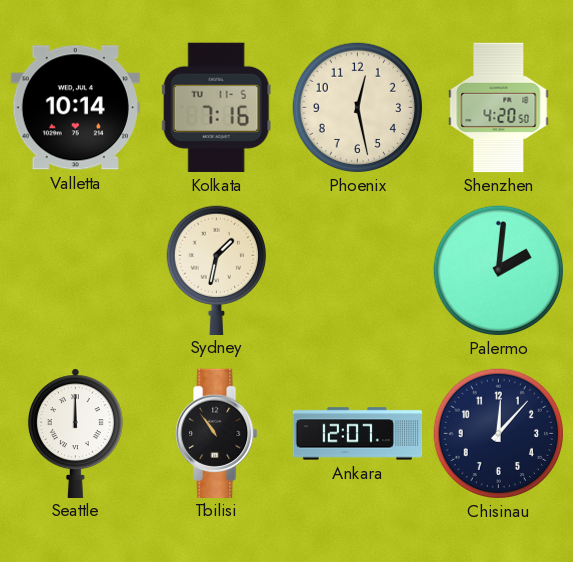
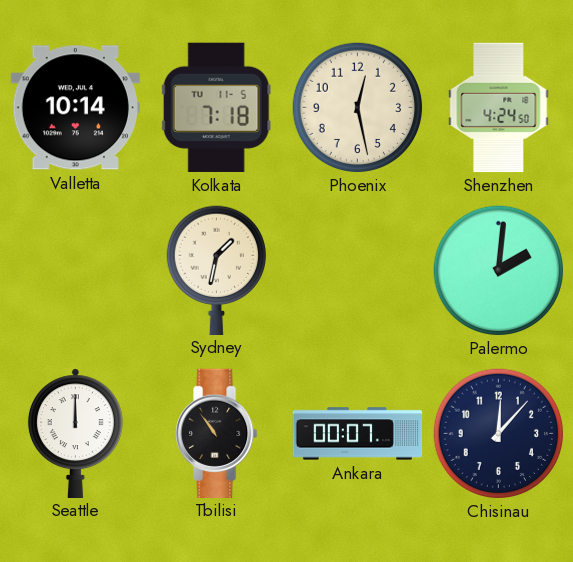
Kolkata: 7:16 -> 7:18
Shenzhen: 4:20 -> 4:24
Ankara: 12:07 -> 00:07
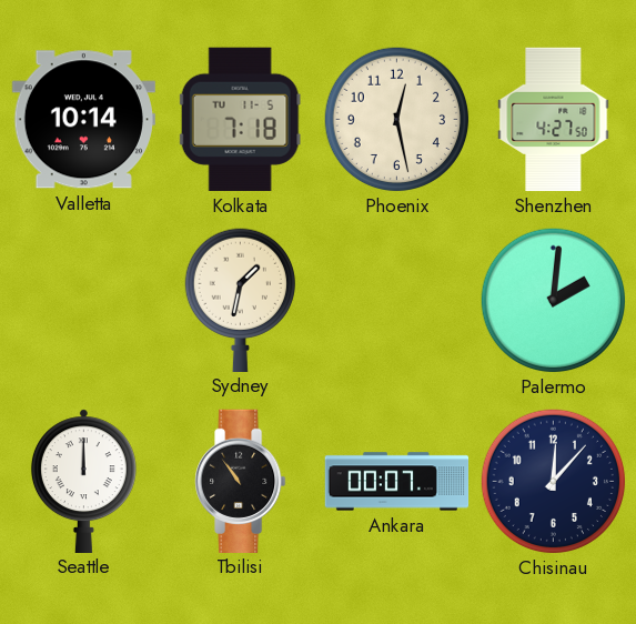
Shenzhen: 4:24 -> 4:27
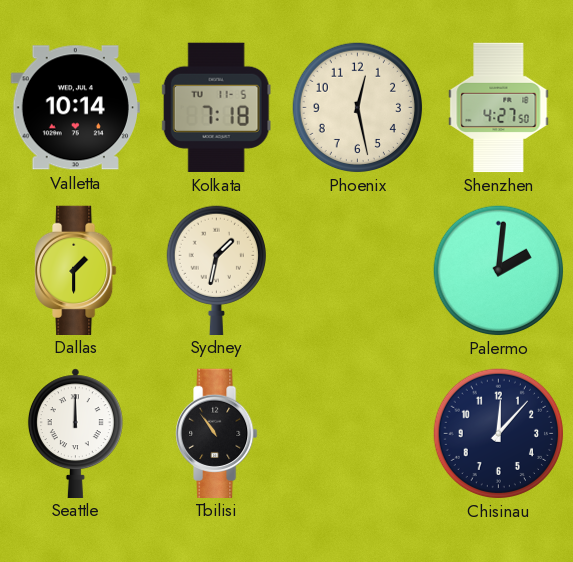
Dallas: none -> 1:30
Ankara: 00:07 -> none
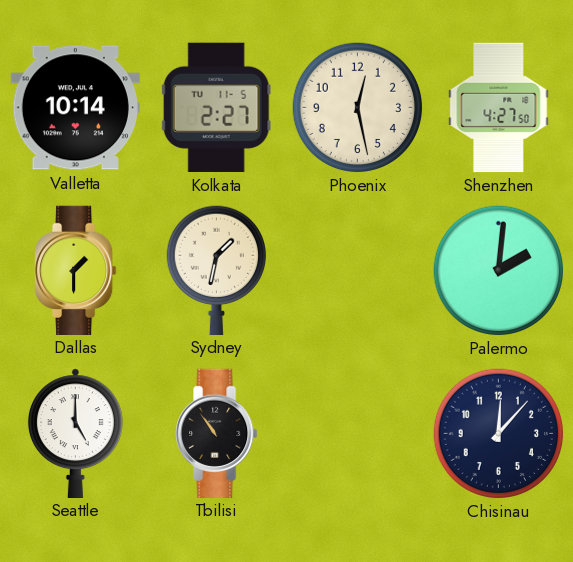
Kolkata: 7:18 -> 2:27
Seattle: 12:00 -> 5:00
